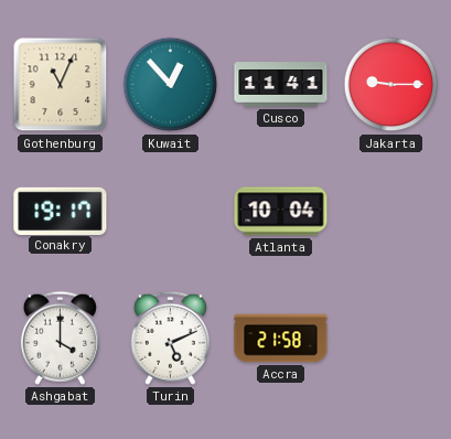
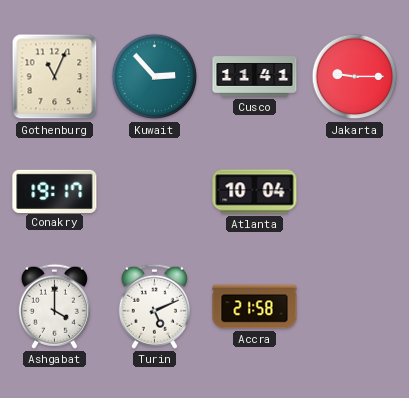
Kuwait: 12:53 -> 2:53
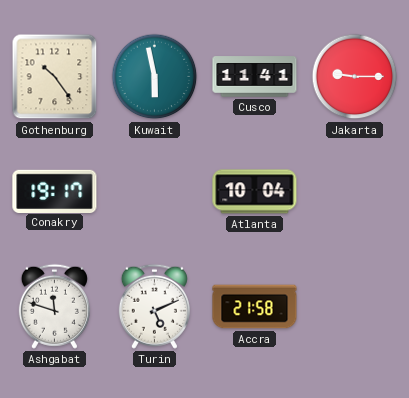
Gothenburg: 11:04 -> 10:24
Kuwait: 2:53 -> 5:58
Ashgabat: 4:00 -> 11:48
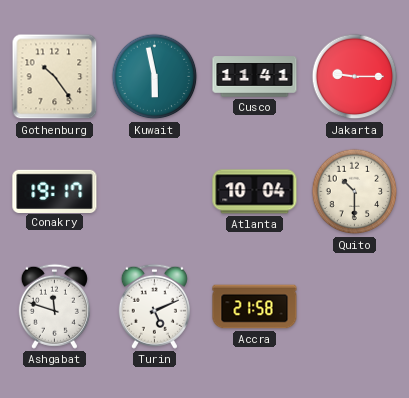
Quito: none -> 10:30
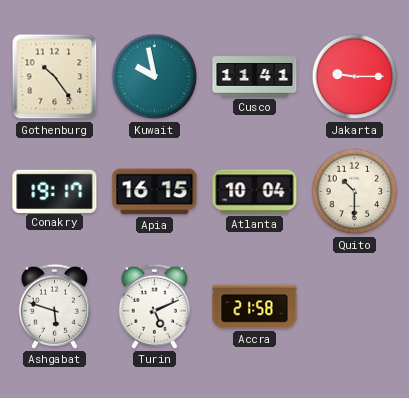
Kuwait: 5:58 -> 9:58
Apia: none -> 16:15
Ashgabat: 11:48 -> 5:48
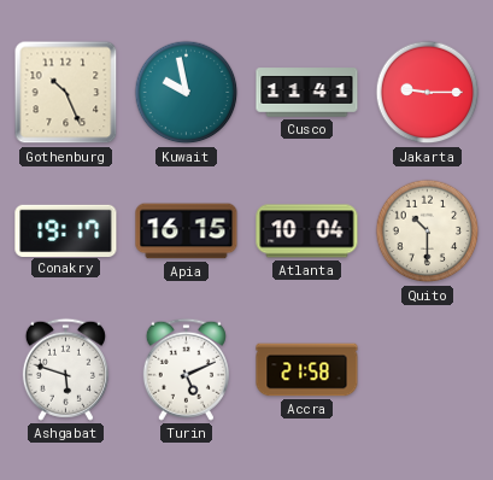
Gothenburg: 10:24 -> 10:26
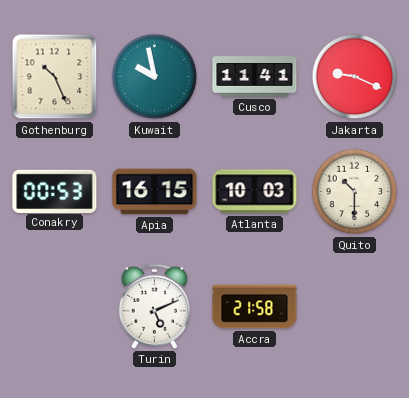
Jakarta: 9:15 -> 9:19
Conakry: 19:17 -> 00:53
Atlanta: 10:04 -> 10:03
Ashgabat: 5:48 -> none
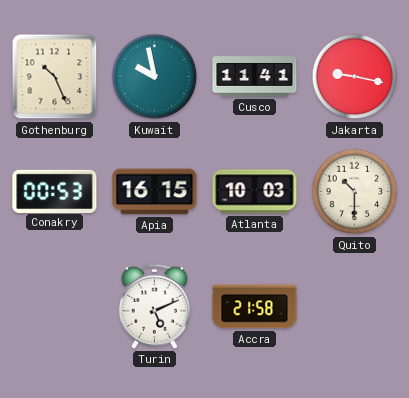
Jakarta: 9:19 -> 9:17
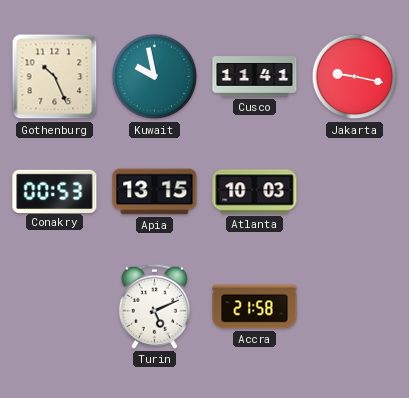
Apia: 16:15 -> 13:15
Quito: 10:30 -> none
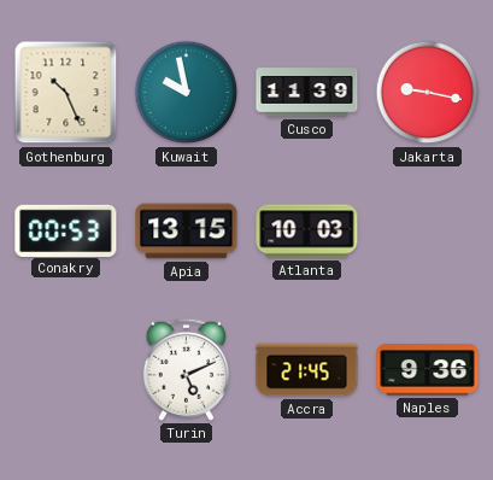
Cusco: 11:41 -> 11:39
Accra: 21:58 -> 21:45
Naples: none -> 9:36
